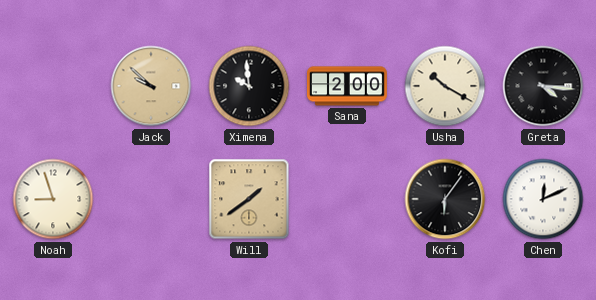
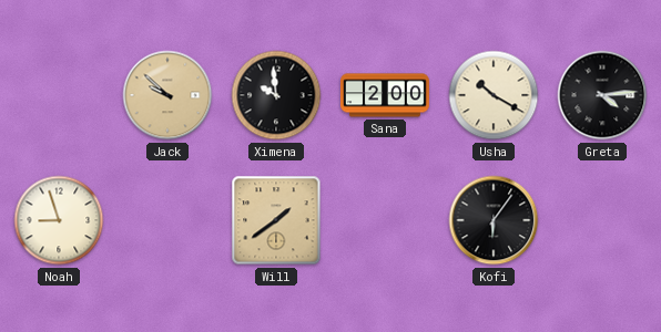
Greta: 4:16 -> 4:14
Chen: 12:11 -> none
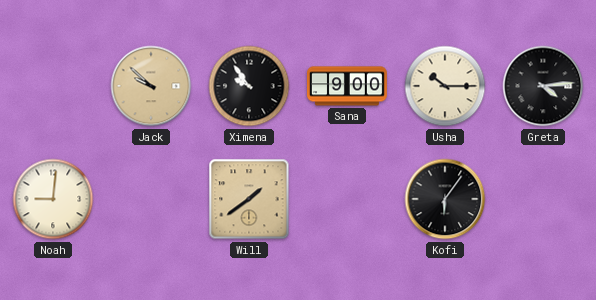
Ximena: 9:59 -> 9:54
Sana: 2:00 -> 9:00
Usha: 10:20 -> 10:15
Noah: 8:57 -> 9:01
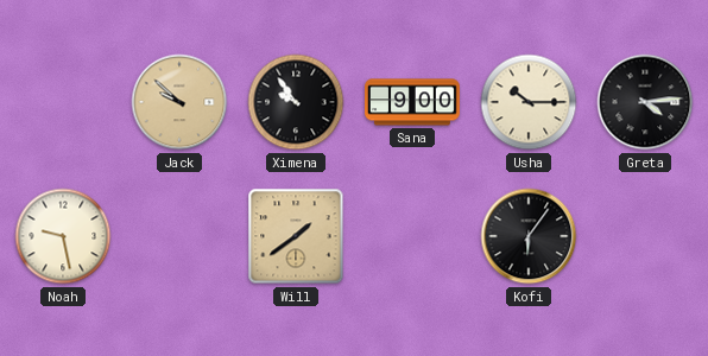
Noah: 9:01 -> 9:28
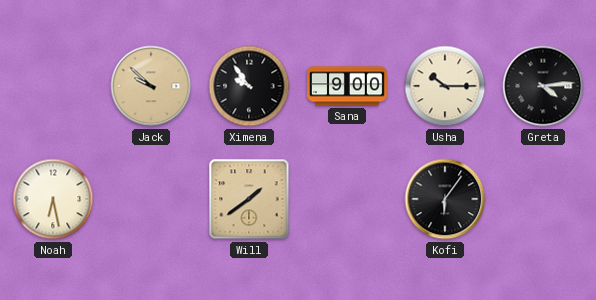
Noah: 9:28 -> 6:28
